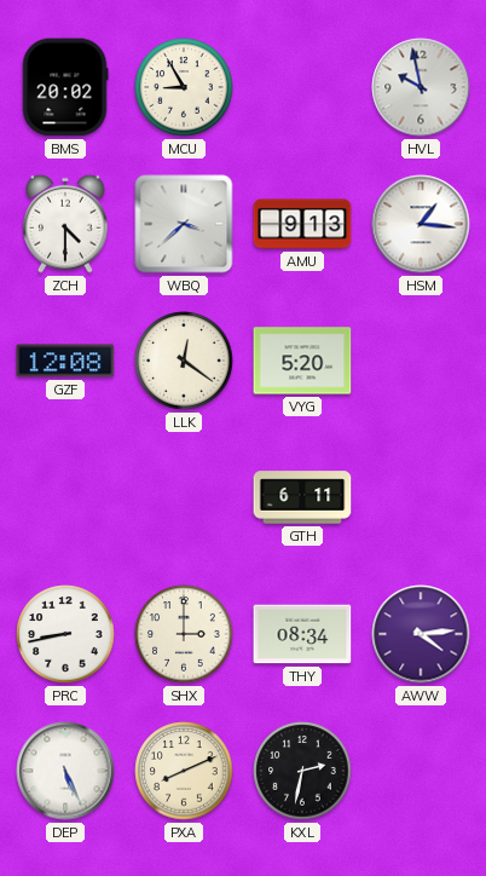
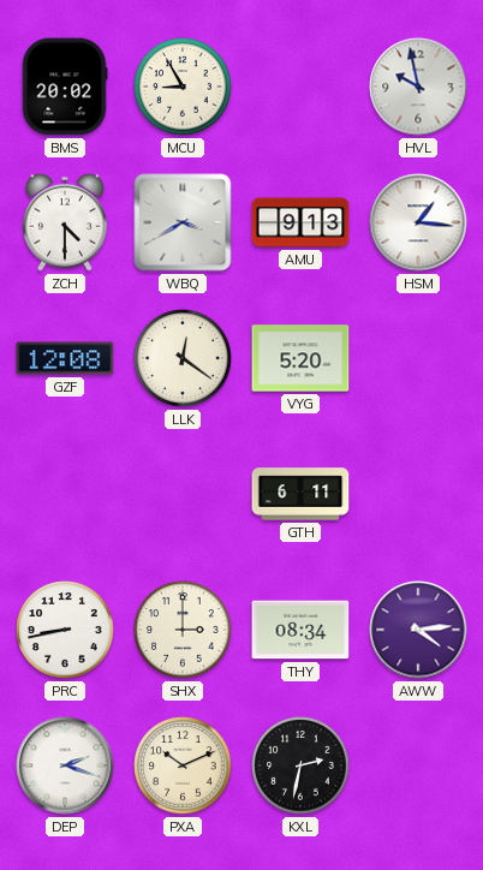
WBQ: 3:38 -> 3:40
DEP: 5:26 -> 2:18
PXA: 8:11 -> 10:11
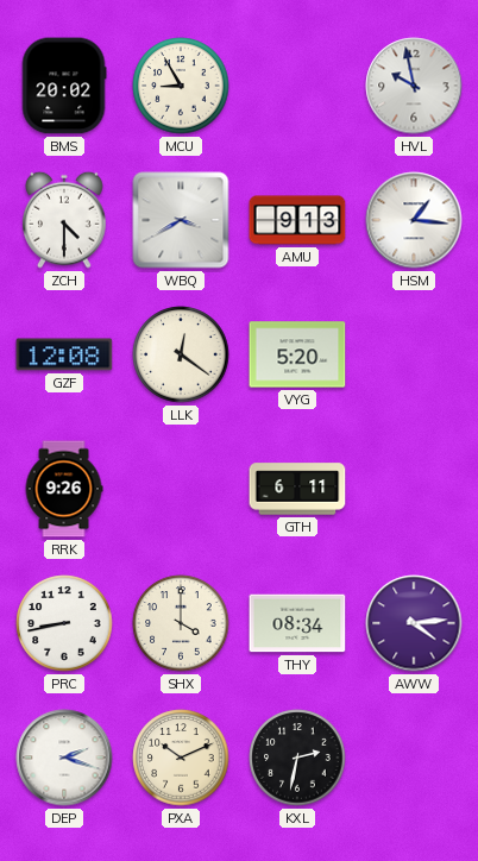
RRK: none -> 9:26
SHX: 3:00 -> 4:00
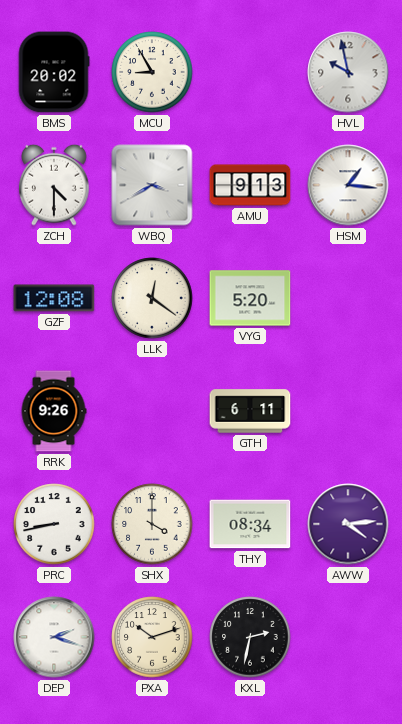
PXA: 10:11 -> 10:12
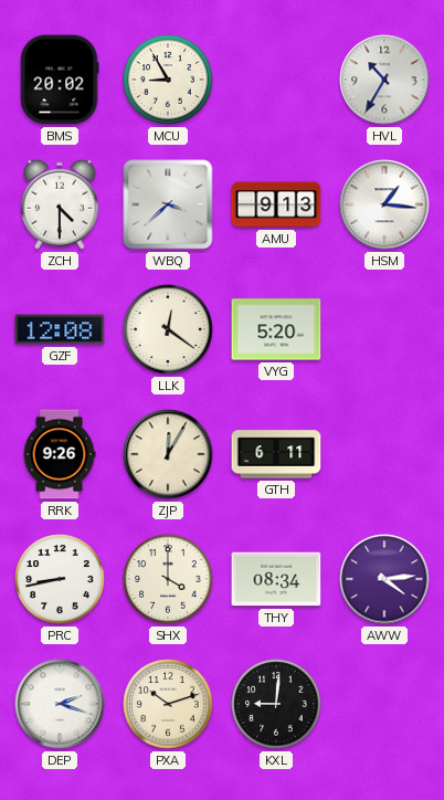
HVL: 9:58 -> 10:35
WBQ: 3:40 -> 3:38
ZJP: none -> 12:05
KXL: 2:32 -> 9:01
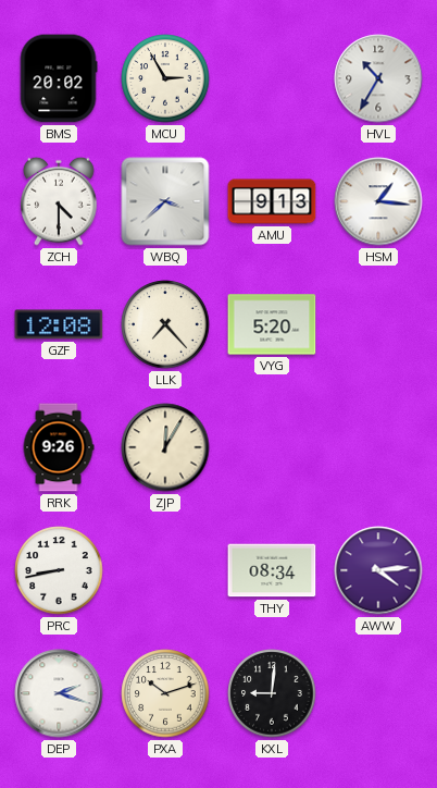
MCU: 8:55 -> 2:55
LLK: 12:21 -> 7:23
GTH: 6:11 -> none
SHX: 4:00 -> none
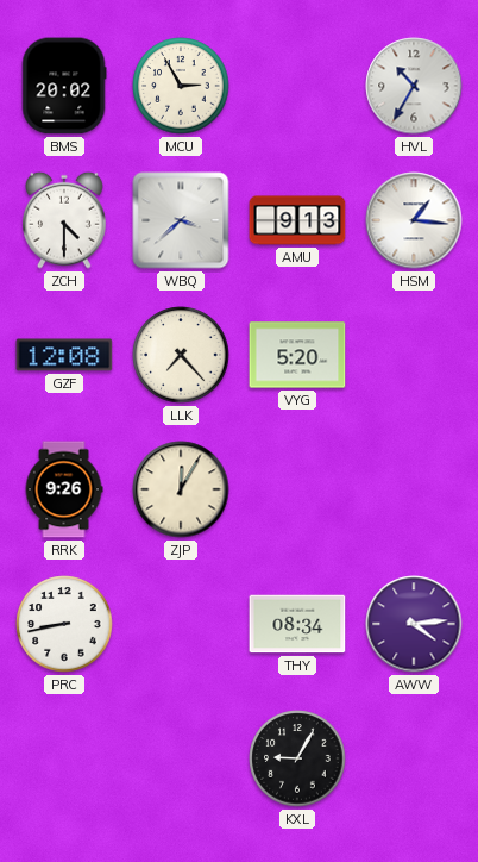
DEP: 2:18 -> none
PXA: 10:12 -> none
KXL: 9:01 -> 9:05
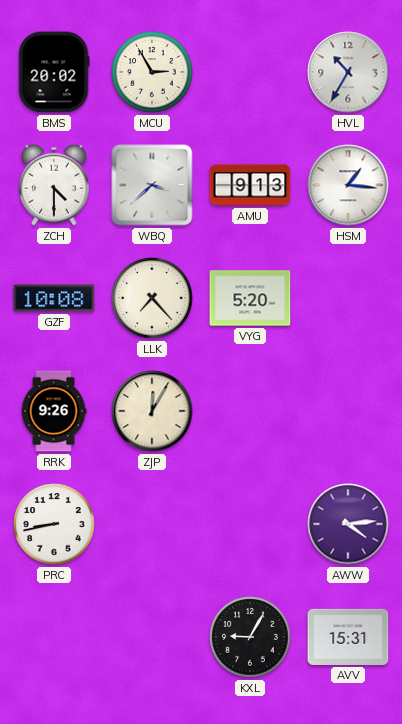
GZF: 12:08 -> 10:08
THY: 08:34 -> none
AVV: none -> 15:31
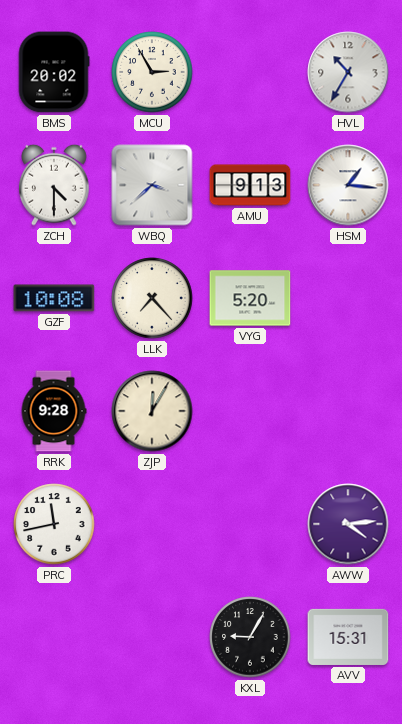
RRK: 9:26 -> 9:28
PRC: 8:43 -> 11:43
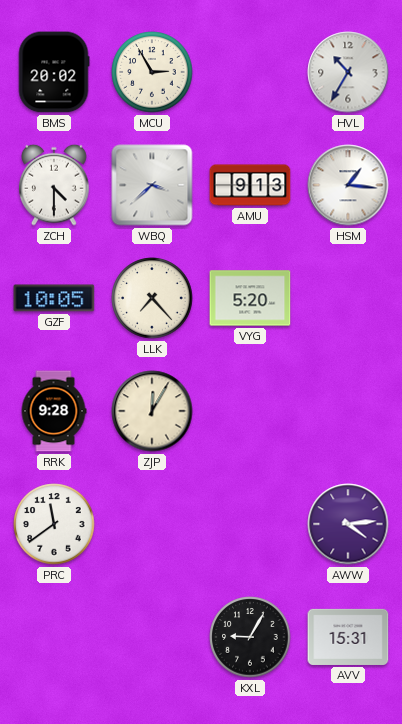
GZF: 10:08 -> 10:05
PRC: 11:43 -> 11:39
